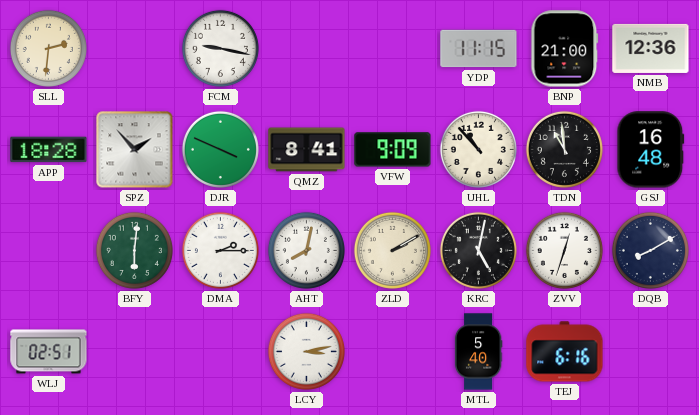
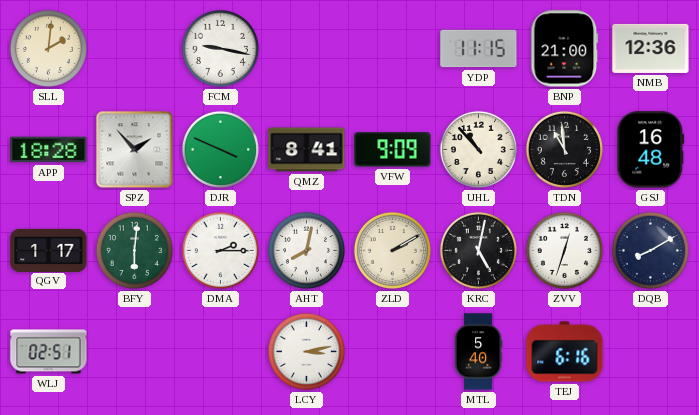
SLL: 2:31 -> 2:01
QGV: none -> 1:17
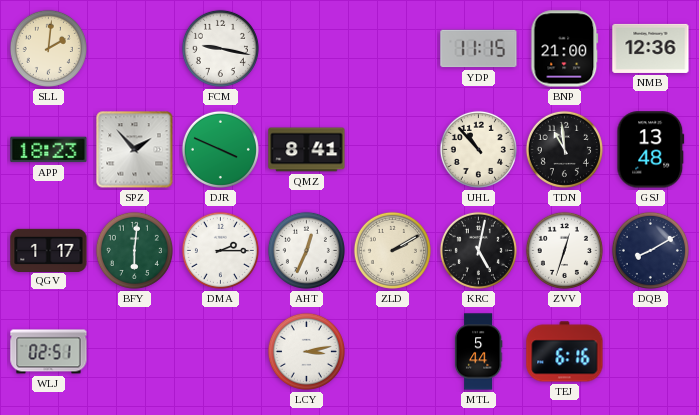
APP: 18:28 -> 18:23
VFW: 9:09 -> none
GSJ: 16:48 -> 13:48
AHT: 8:02 -> 12:34
MTL: 5:40 -> 5:44
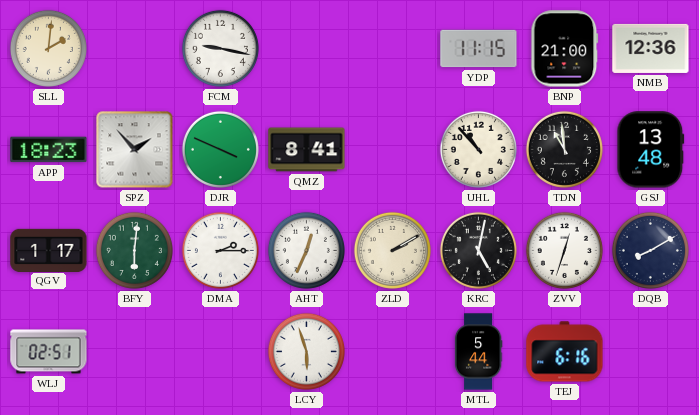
LCY: 3:13 -> 5:57
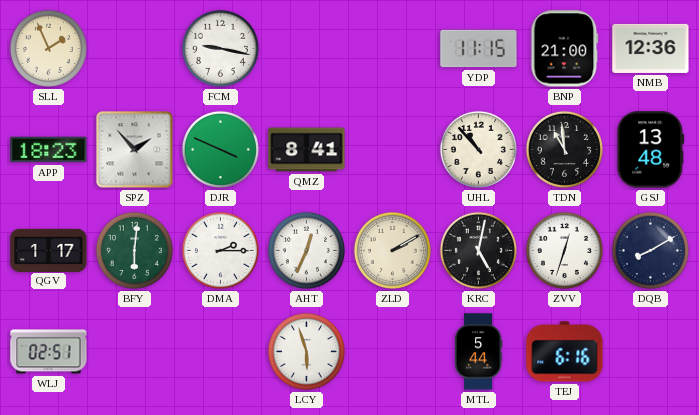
SLL: 2:01 -> 1:56
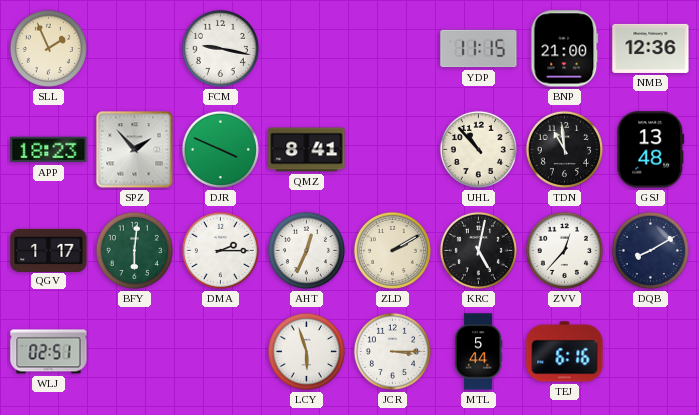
ZVV: 12:33 -> 12:37
JCR: none -> 3:15
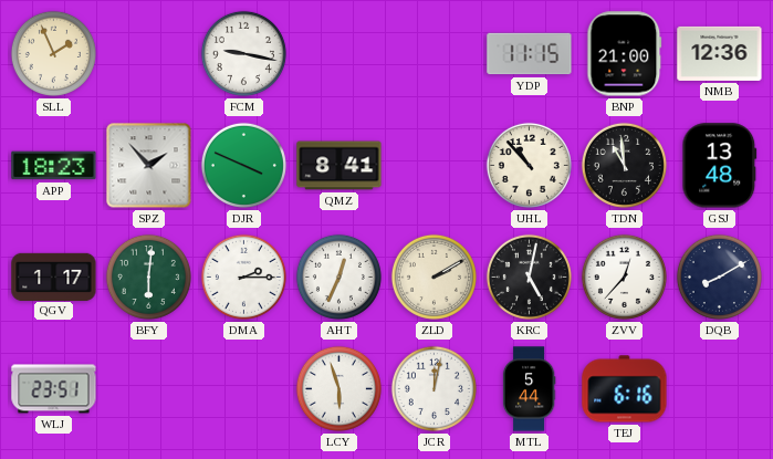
WLJ: 02:51 -> 23:51
JCR: 3:15 -> 12:02
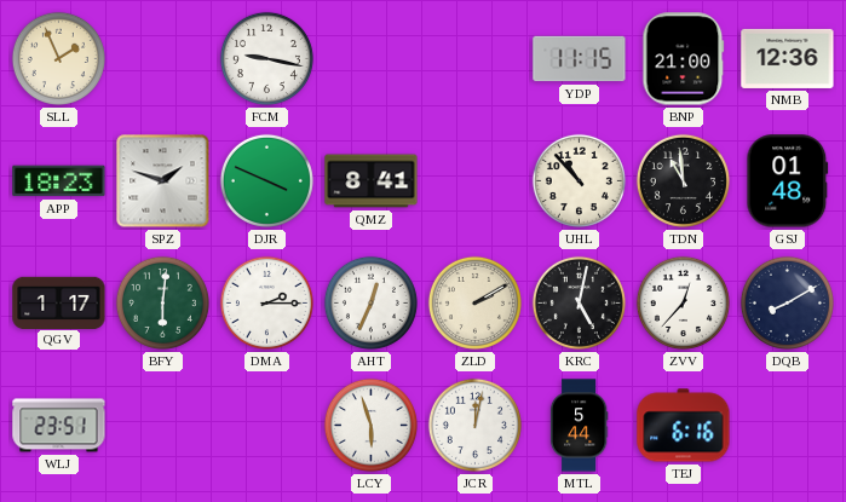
SPZ: 1:53 -> 1:48
GSJ: 13:48 -> 01:48
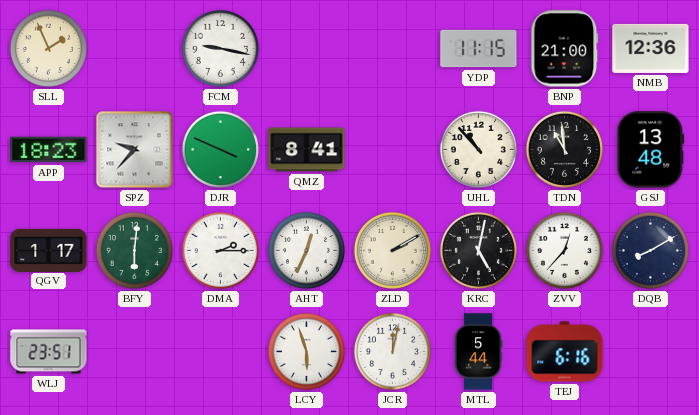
SPZ: 1:48 -> 9:37
GSJ: 01:48 -> 13:48
